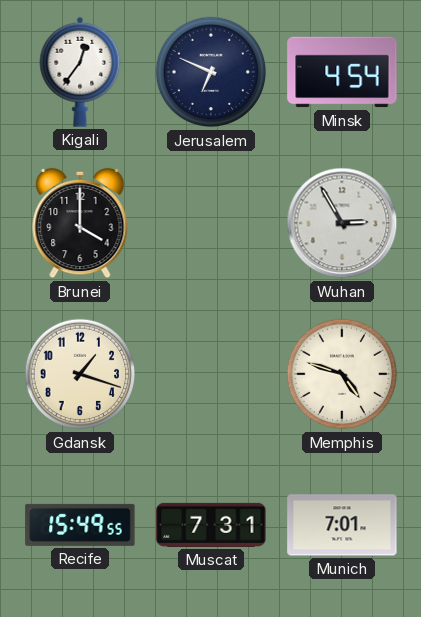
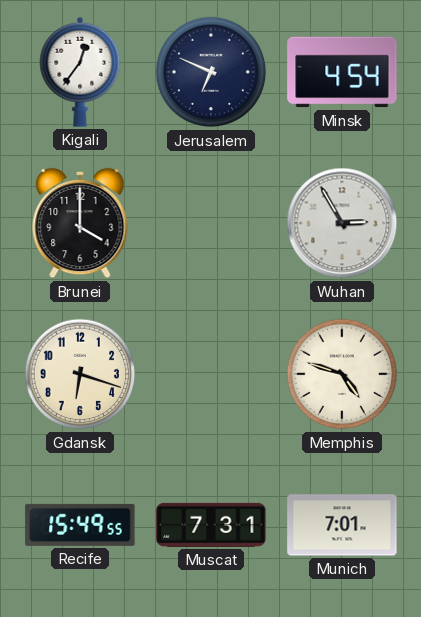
Gdansk: 1:18 -> 6:18
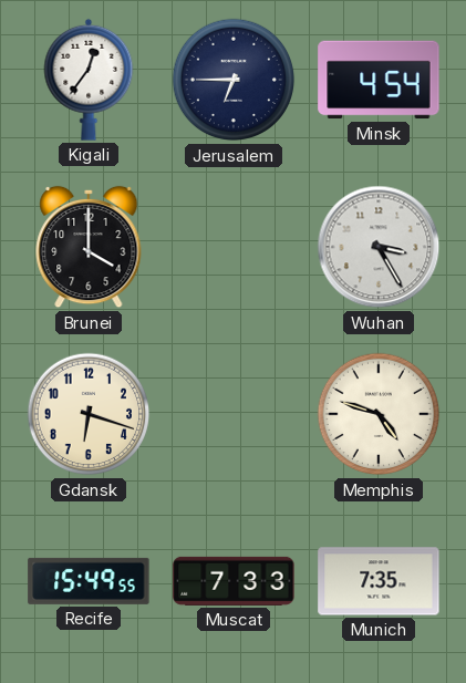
Jerusalem: 6:49 -> 6:45
Wuhan: 2:55 -> 3:25
Muscat: 7:31 -> 7:33
Munich: 7:01 -> 7:35
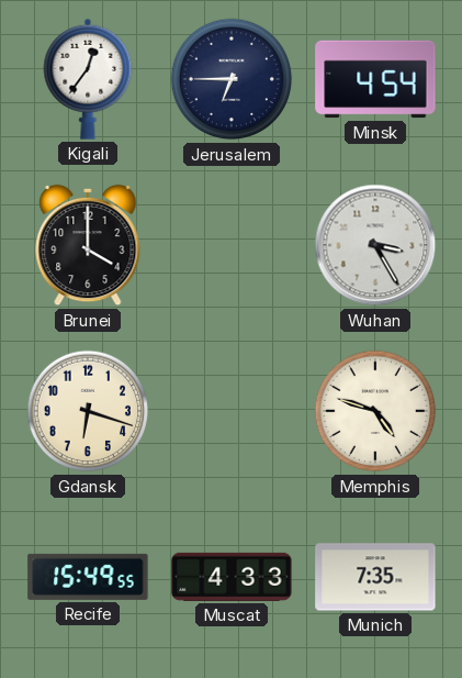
Muscat: 7:33 -> 4:33
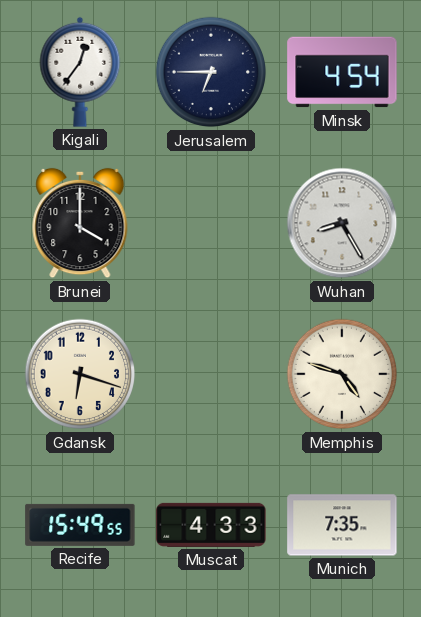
Wuhan: 3:25 -> 8:25
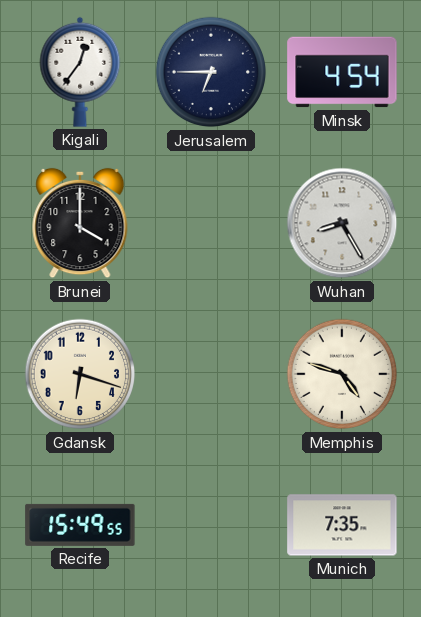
Muscat: 4:33 -> none
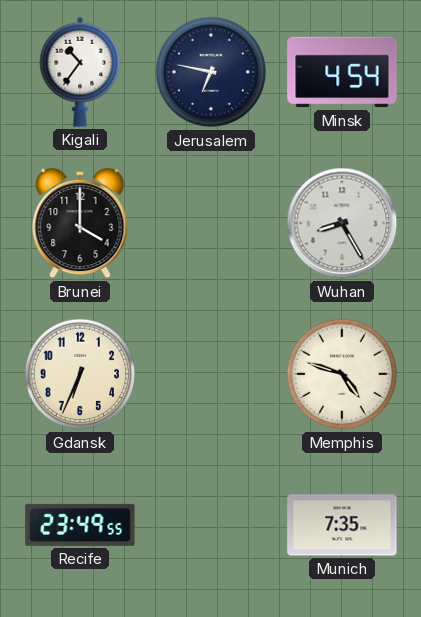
Kigali: 12:36 -> 10:36
Jerusalem: 6:45 -> 6:47
Gdansk: 6:18 -> 6:34
Recife: 15:49 -> 23:49
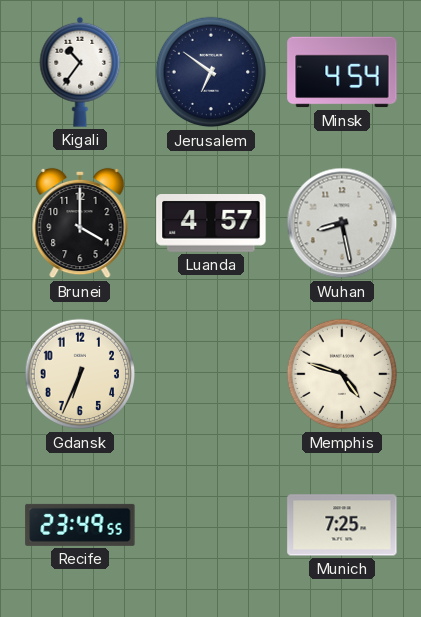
Jerusalem: 6:47 -> 6:51
Luanda: none -> 4:57
Wuhan: 8:25 -> 8:28
Munich: 7:35 -> 7:25
